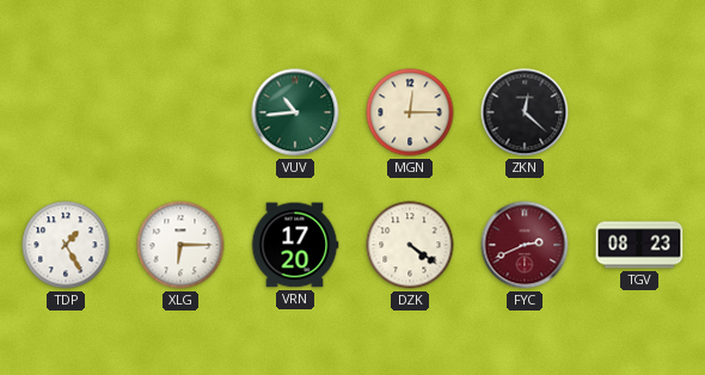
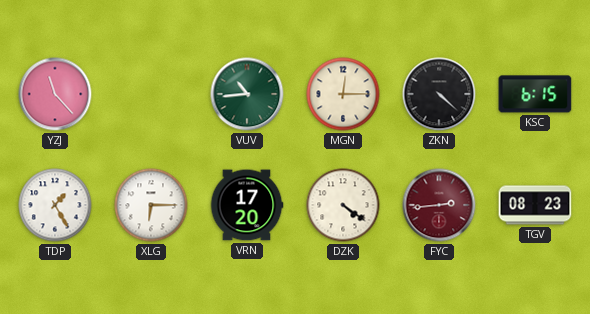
YZJ: none -> 11:23
ZKN: 12:22 -> 4:22
KSC: none -> 6:15
FYC: 2:41 -> 2:44
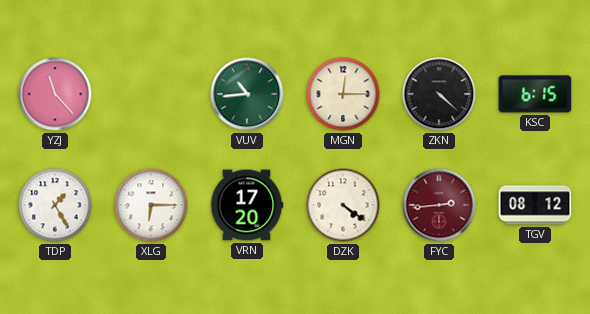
TGV: 08:23 -> 08:12
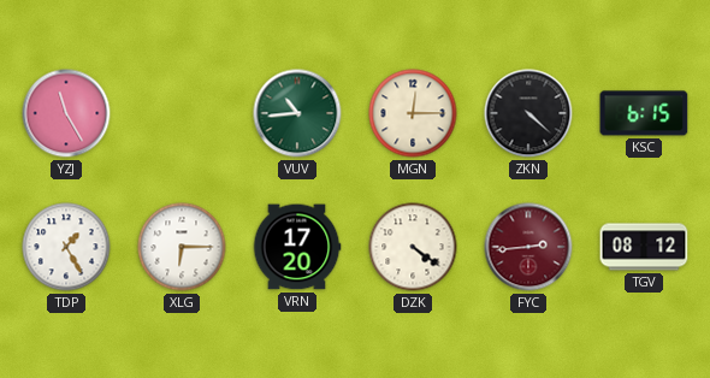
YZJ: 11:23 -> 11:25
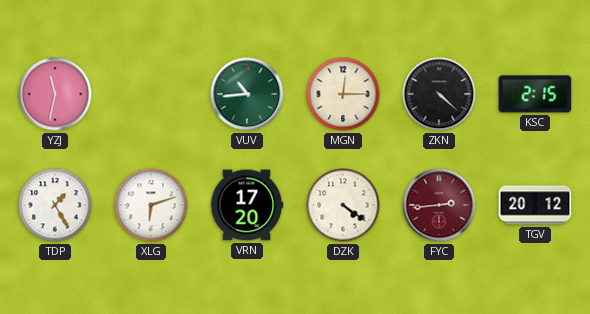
YZJ: 11:25 -> 11:32
KSC: 6:15 -> 2:15
XLG: 6:15 -> 6:12
TGV: 08:12 -> 20:12
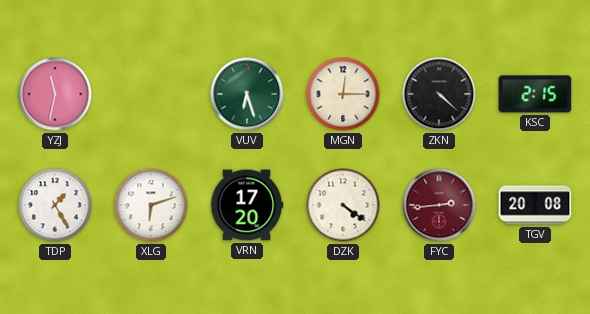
VUV: 10:44 -> 6:27
TGV: 20:12 -> 20:08
